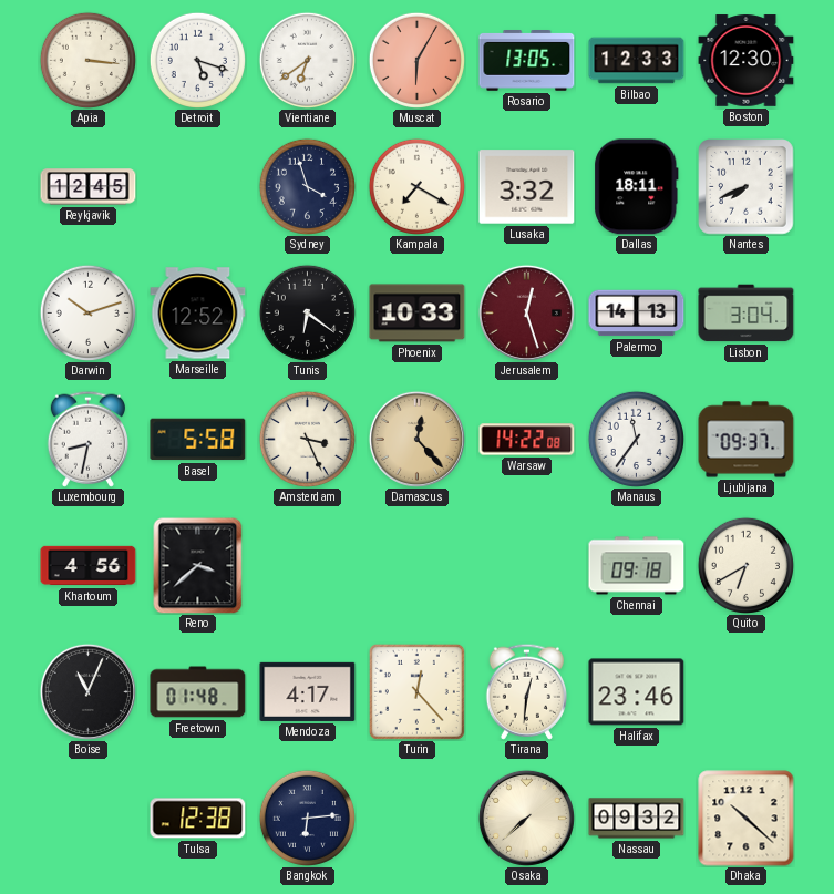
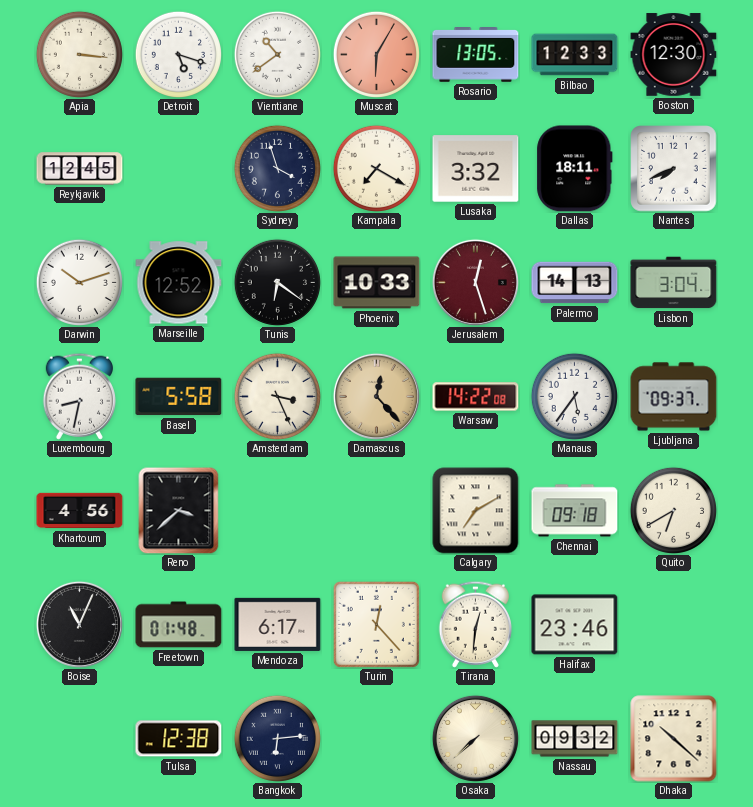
Vientiane: 6:39 -> 10:39
Manaus: 11:36 -> 5:36
Calgary: none -> 7:10
Mendoza: 4:17 -> 6:17
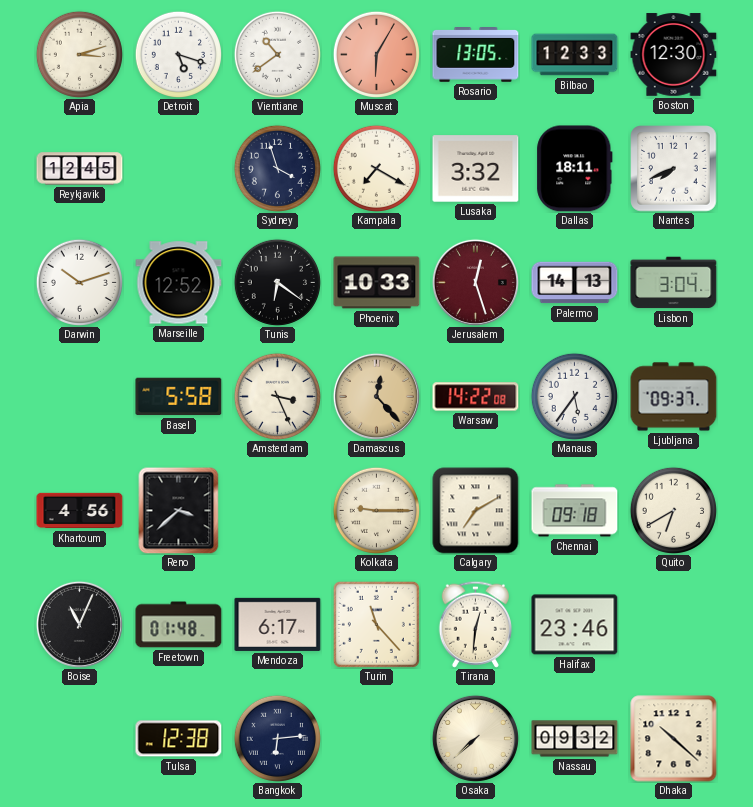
Apia: 3:16 -> 3:12
Luxembourg: 8:32 -> none
Kolkata: none -> 9:15
Turin: 12:23 -> 11:23
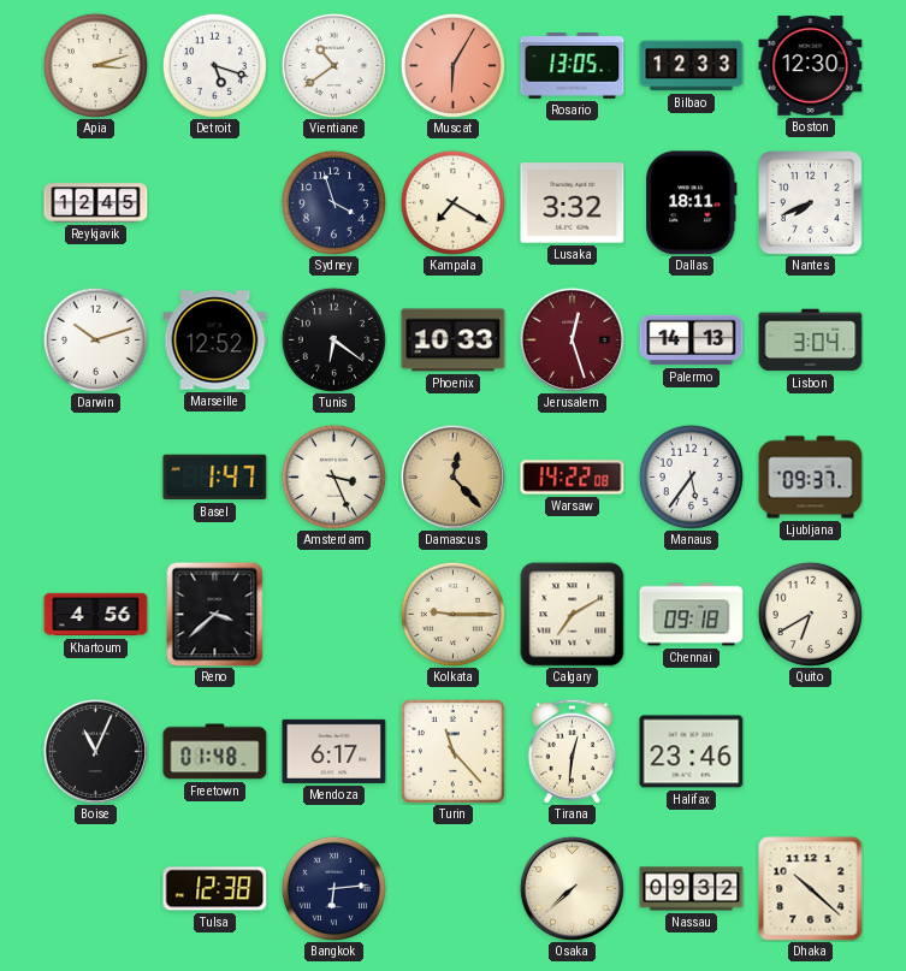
Basel: 5:58 -> 1:47
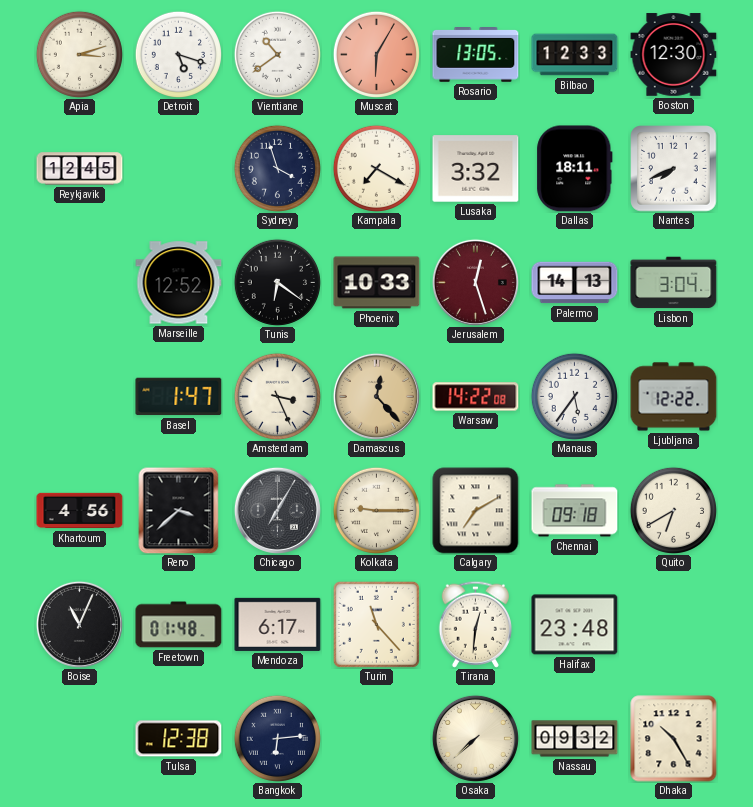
Darwin: 10:12 -> none
Ljubljana: 09:37 -> 12:22
Chicago: none -> 7:05
Halifax: 23:46 -> 23:48
Dhaka: 10:22 -> 10:25
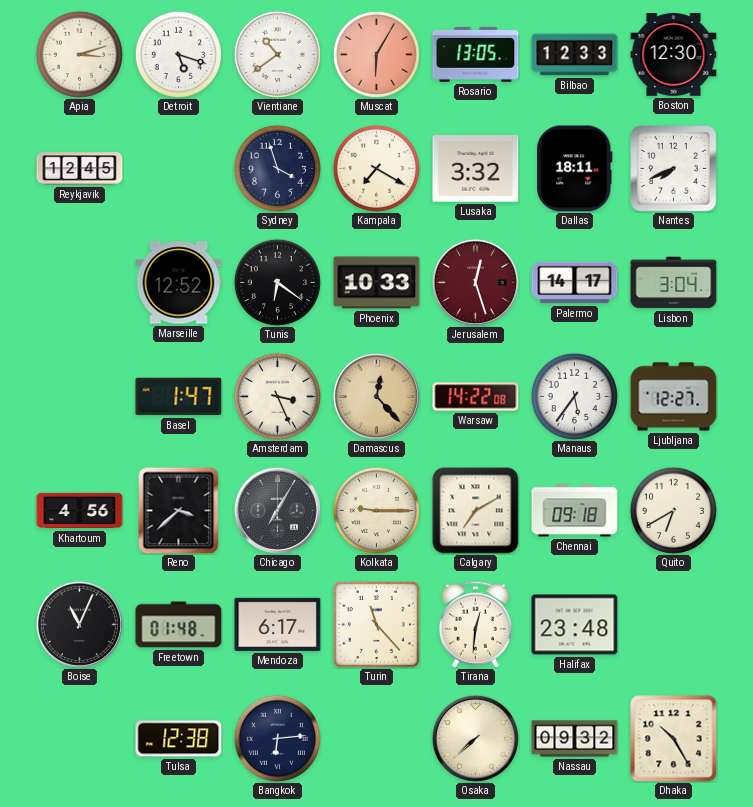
Palermo: 14:13 -> 14:17
Ljubljana: 12:22 -> 12:27
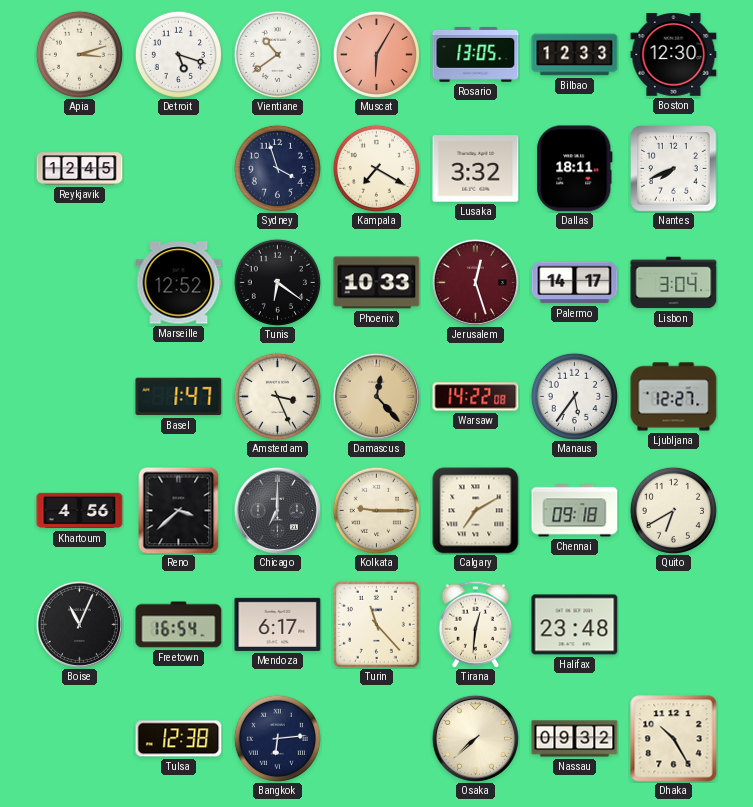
Chicago: 7:05 -> 7:00
Freetown: 01:48 -> 16:54
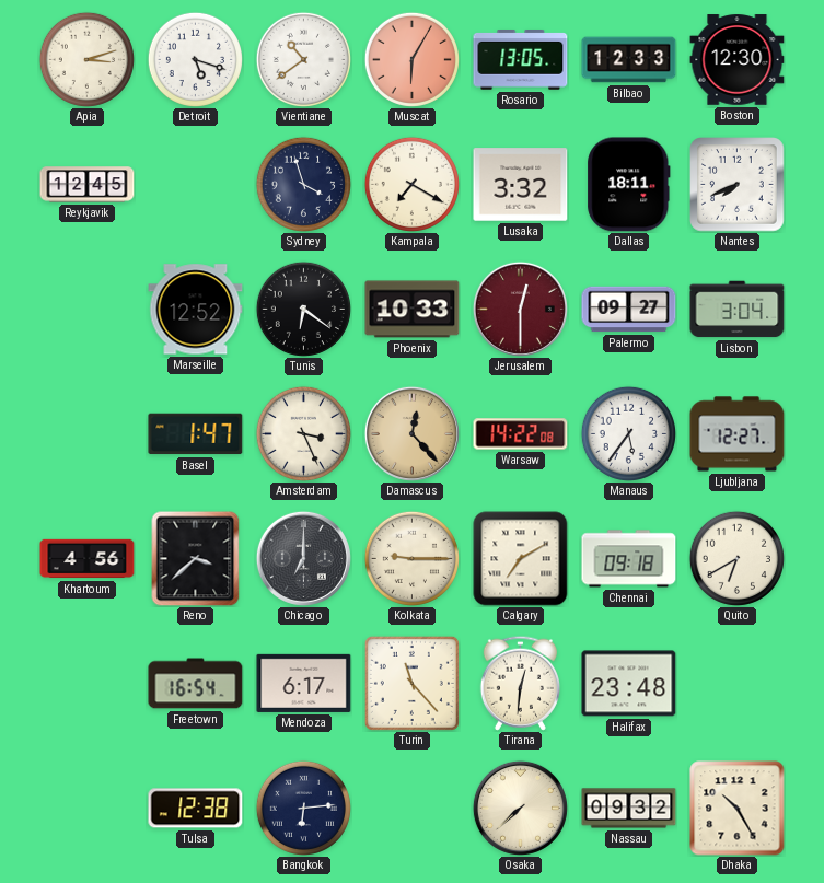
Jerusalem: 12:27 -> 12:30
Palermo: 14:17 -> 09:27
Boise: 11:04 -> none
